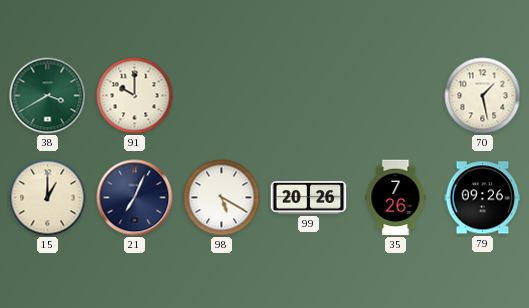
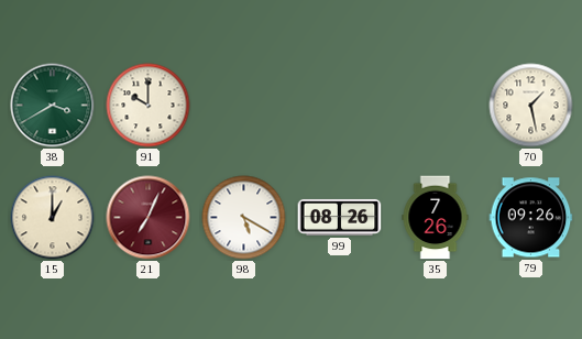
21 dial: navy -> burgundy
99: 20:26 -> 08:26
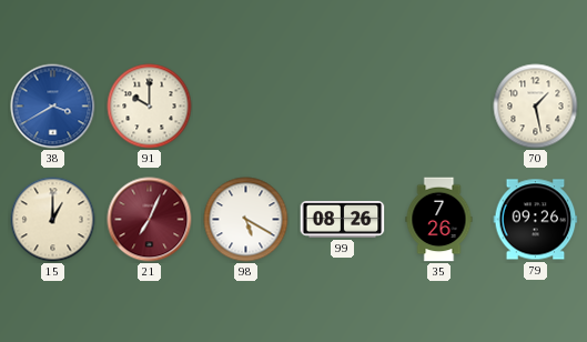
38 dial: green -> blue
